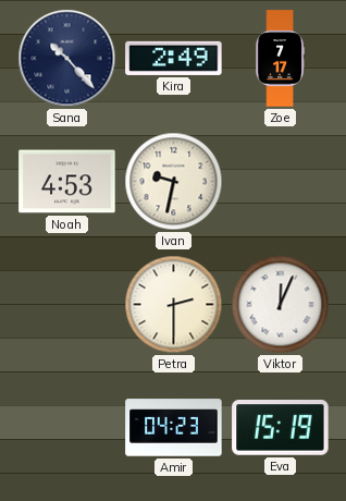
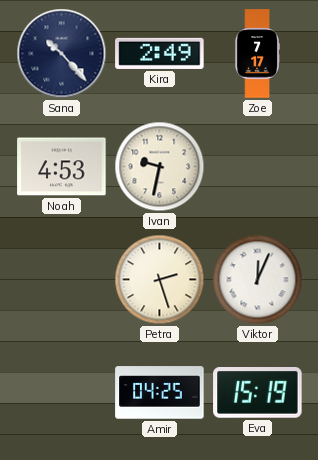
Petra: 2:30 -> 2:27
Amir: 04:23 -> 04:25
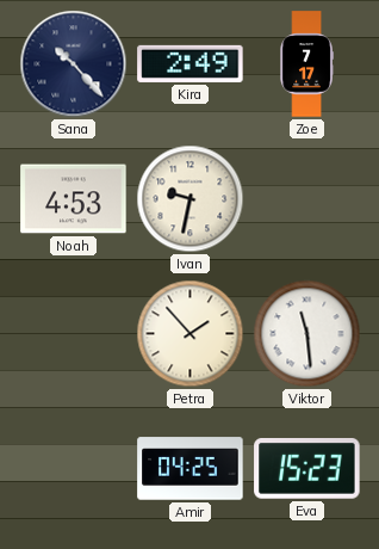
Petra: 2:27 -> 1:53
Viktor: 12:04 -> 11:29
Eva: 15:19 -> 15:23
